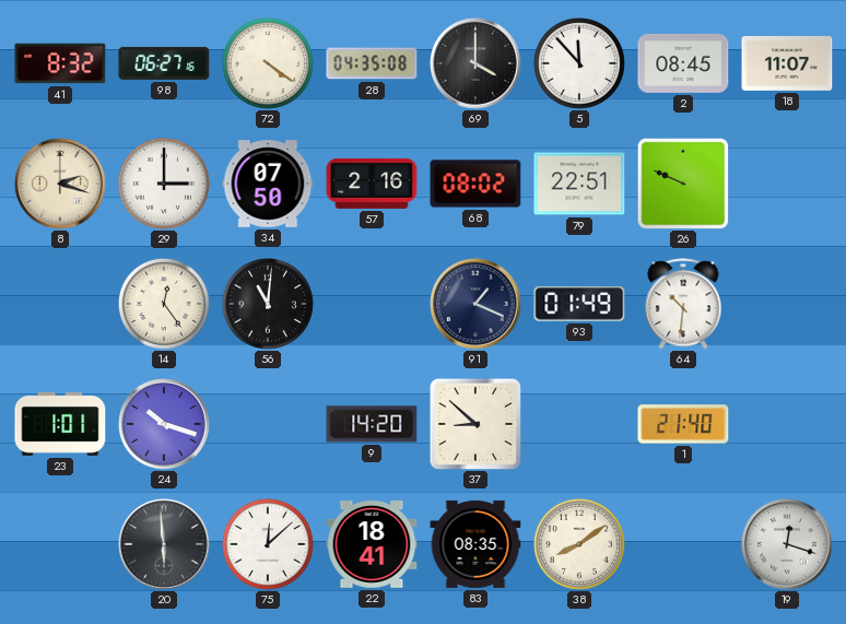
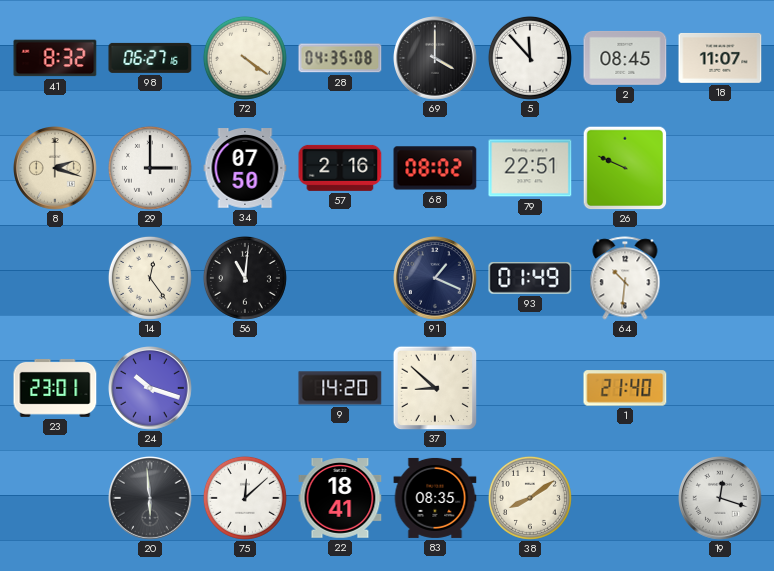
23: 1:01 -> 23:01
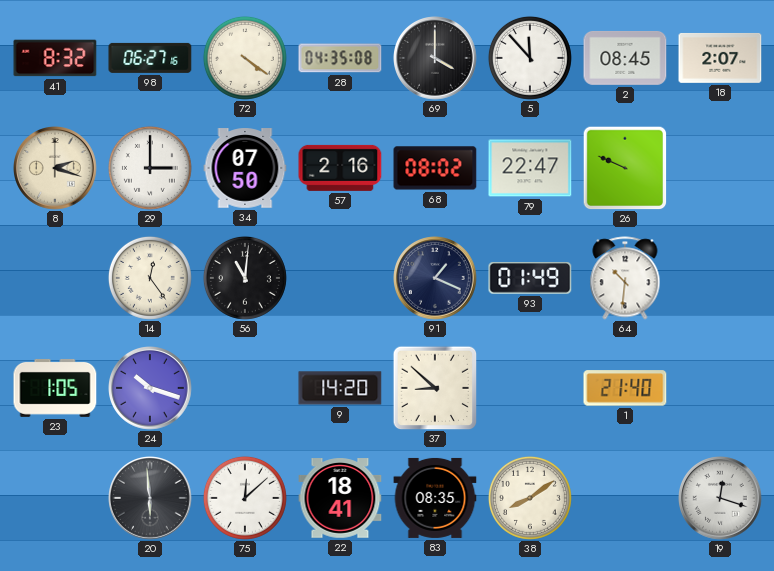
18: 11:07 -> 2:07
79: 22:51 -> 22:47
23: 23:01 -> 1:05
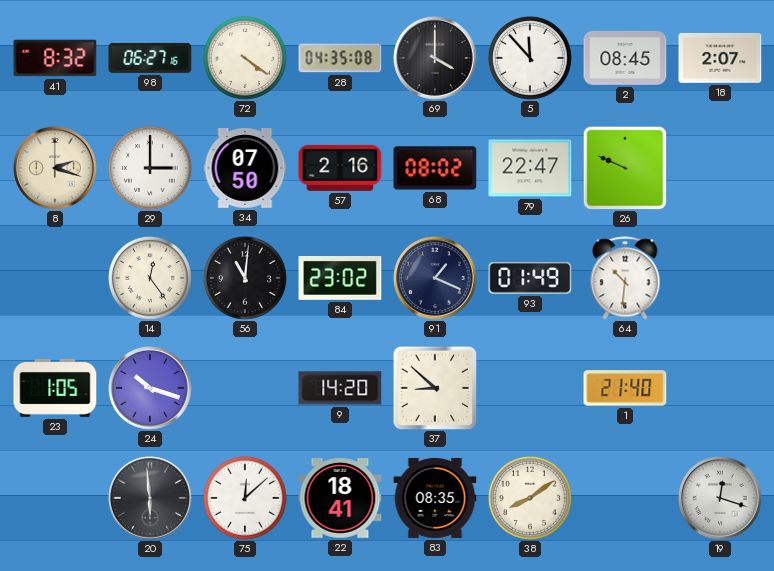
84: none -> 23:02
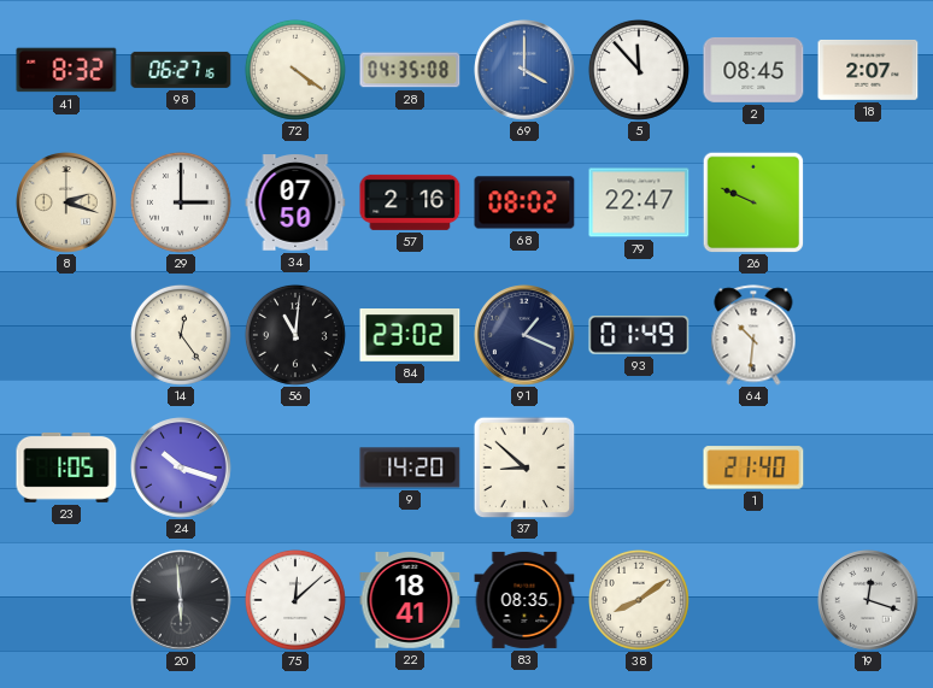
69 dial: black -> blue
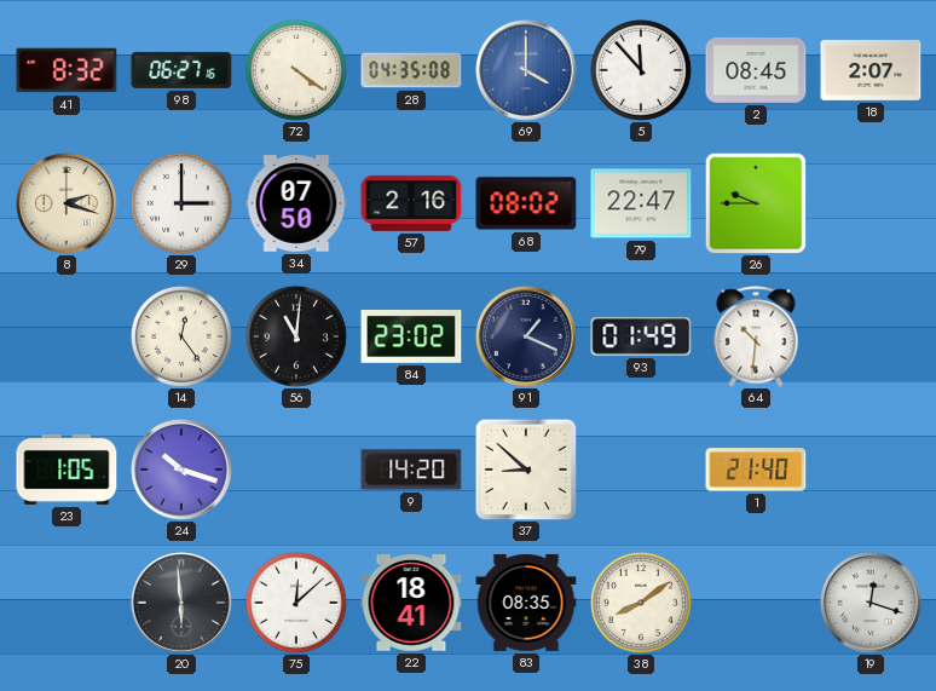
26: 9:49 -> 9:45
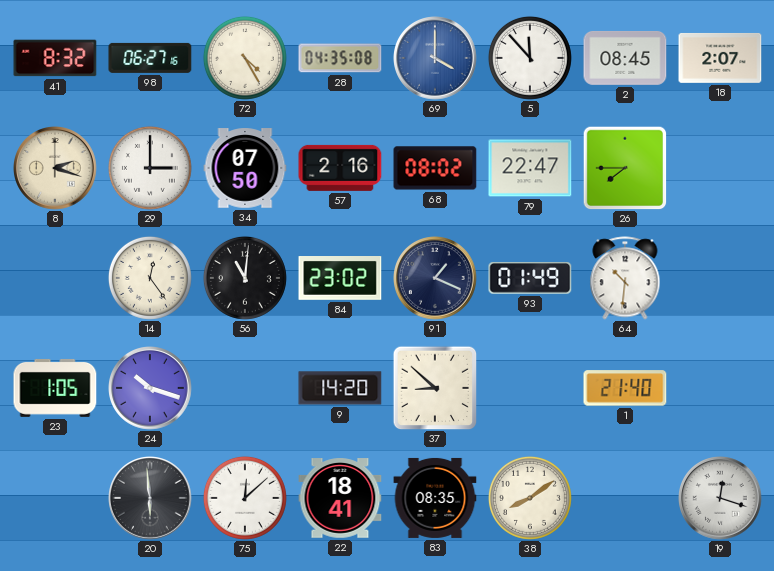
72: 4:21 -> 4:25
26: 9:45 -> 7:45
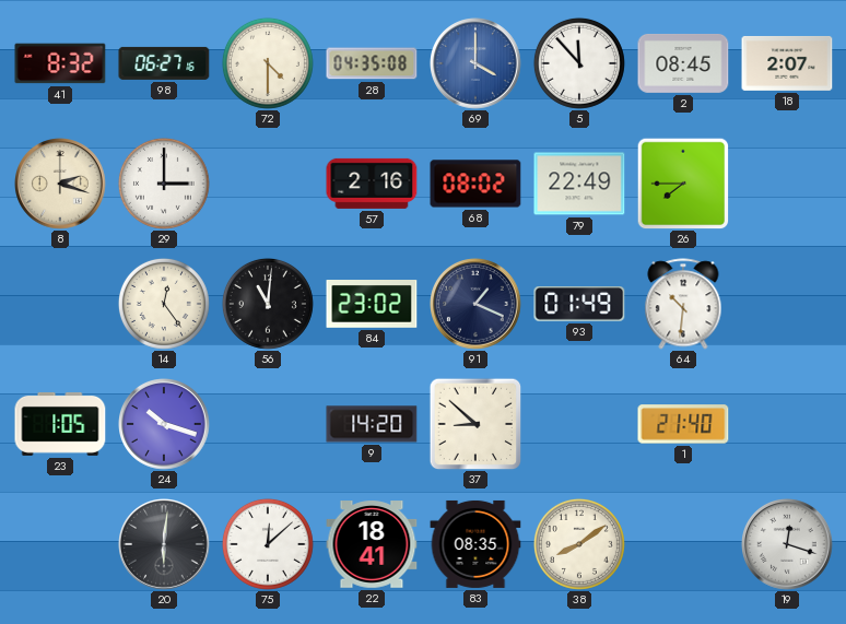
72: 4:25 -> 4:30
34: 07:50 -> none
79: 22:47 -> 22:49
20: 5:59 -> 6:01
